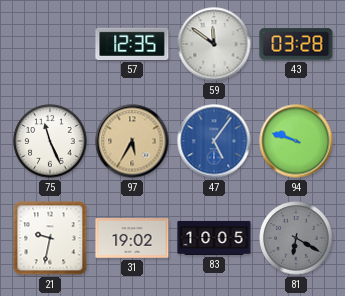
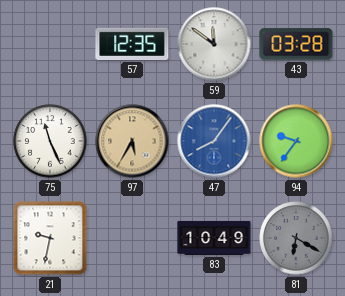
47: 5:06 -> 8:06
94: 9:48 -> 9:36
31: 19:02 -> none
83: 10:05 -> 10:49
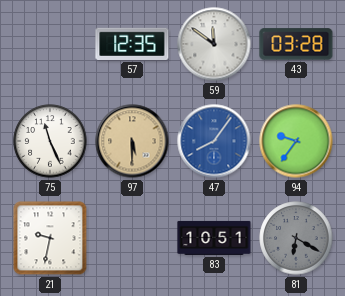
97: 5:35 -> 5:30
83: 10:49 -> 10:51
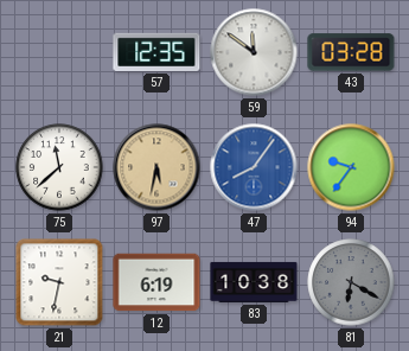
75: 11:26 -> 11:38
97: 5:30 -> 5:32
12: none -> 6:19
83: 10:51 -> 10:38
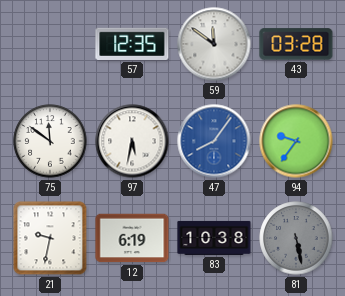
75: 11:38 -> 11:51
97 dial: champagne -> white
81: 6:20 -> 5:28
